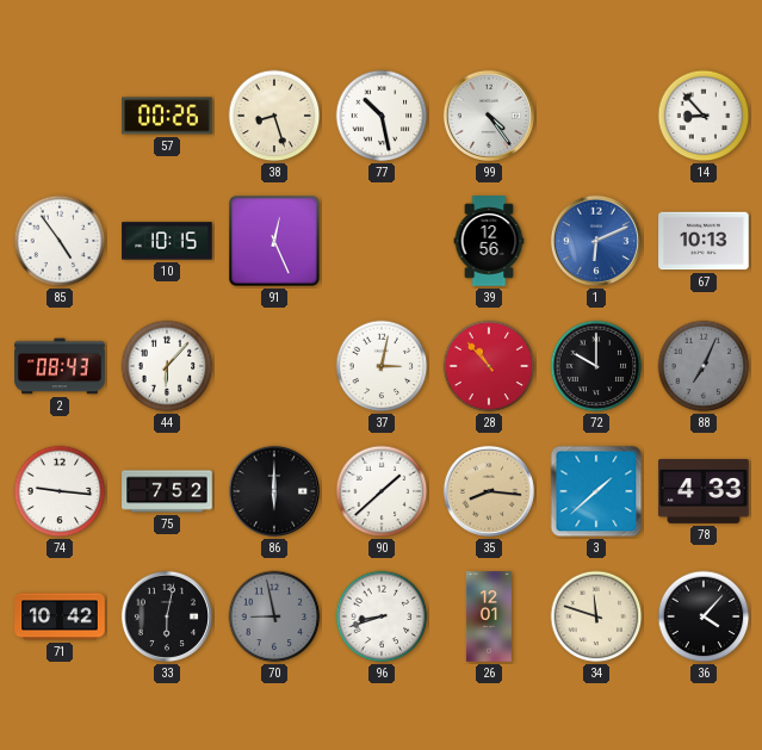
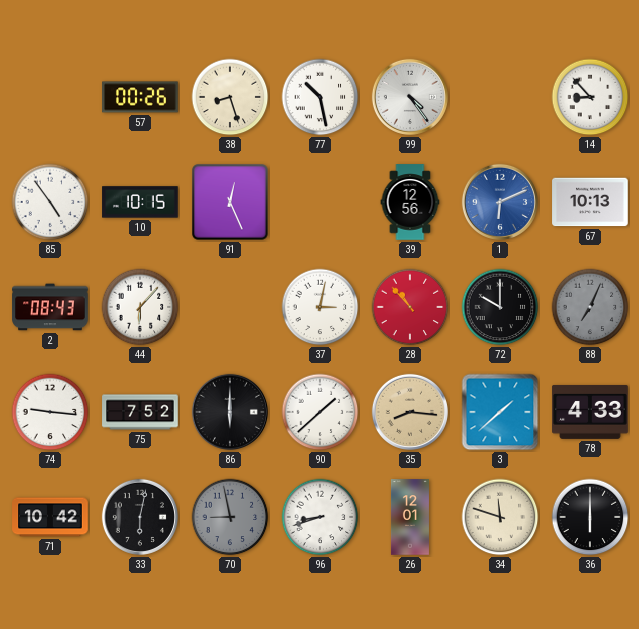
36: 4:07 -> 6:00
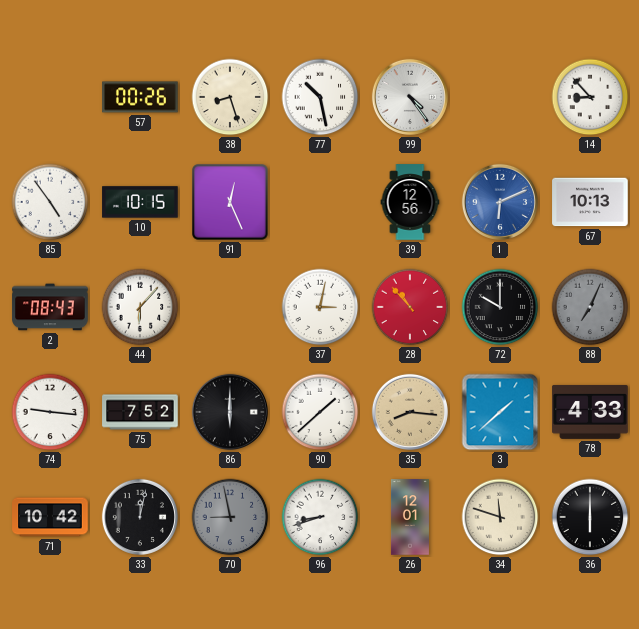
33: 6:02 -> 12:02
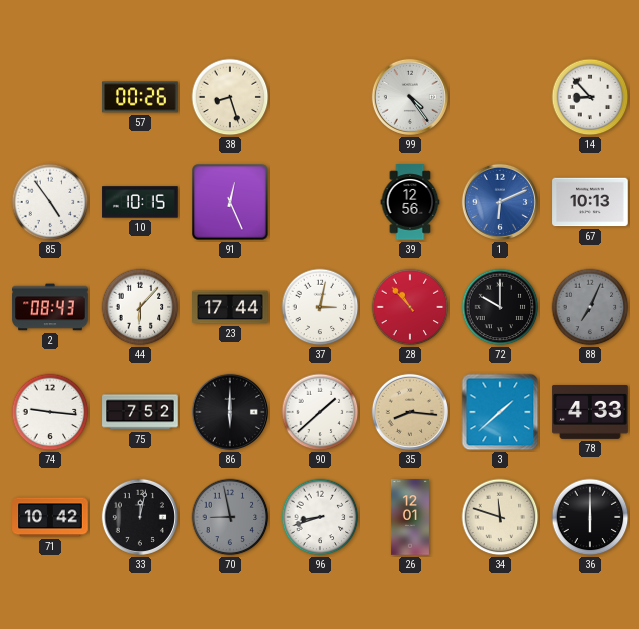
77: 10:28 -> none
23: none -> 17:44
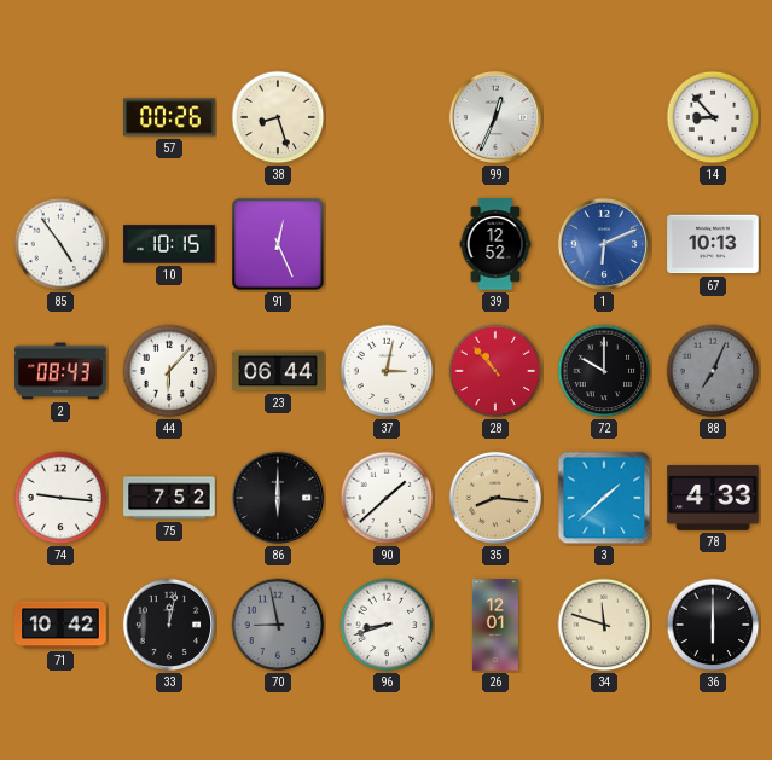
99: 4:24 -> 12:34
39: 12:56 -> 12:52
23: 17:44 -> 06:44
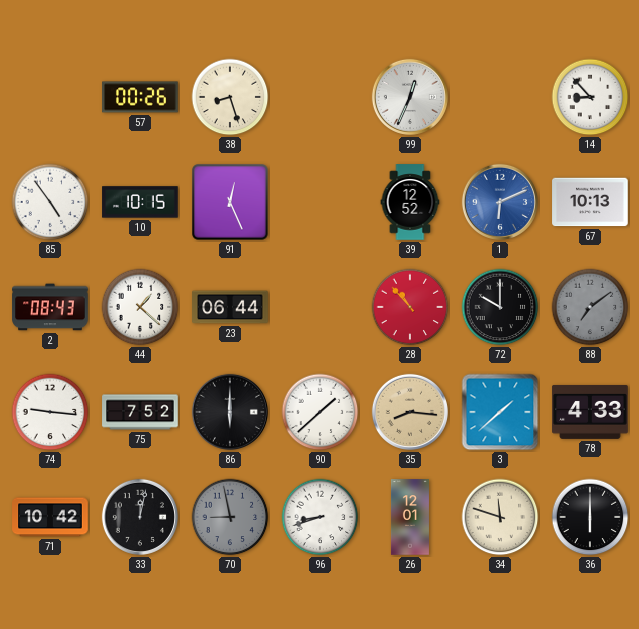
44: 6:07 -> 1:22
37: 3:02 -> none
88: 7:04 -> 7:09
